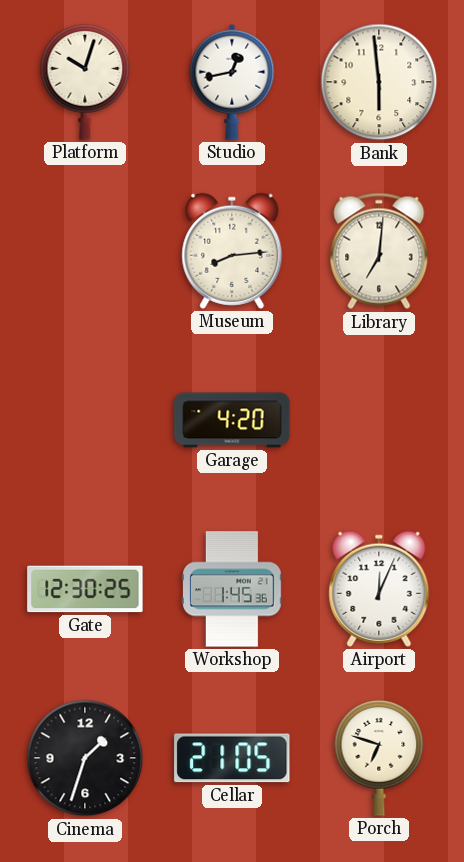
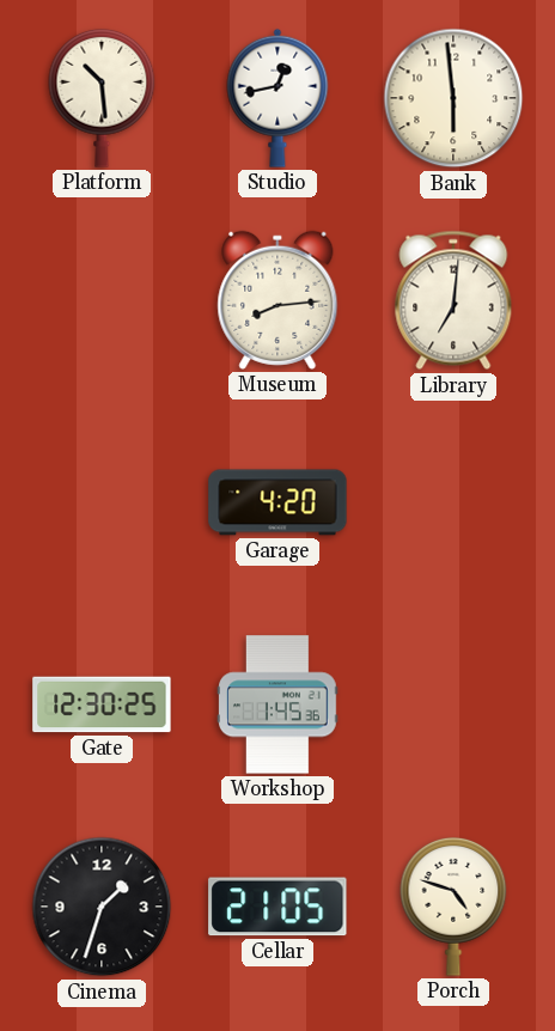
Platform: 10:03 -> 10:29
Airport: 12:04 -> none
Porch: 6:48 -> 4:48
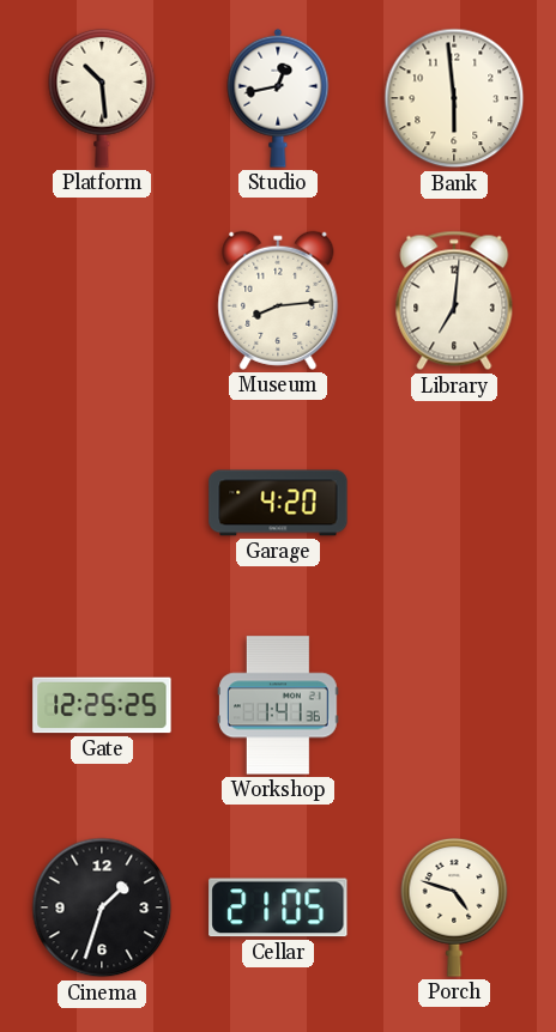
Gate: 12:30 -> 12:25
Workshop: 1:45 -> 1:41
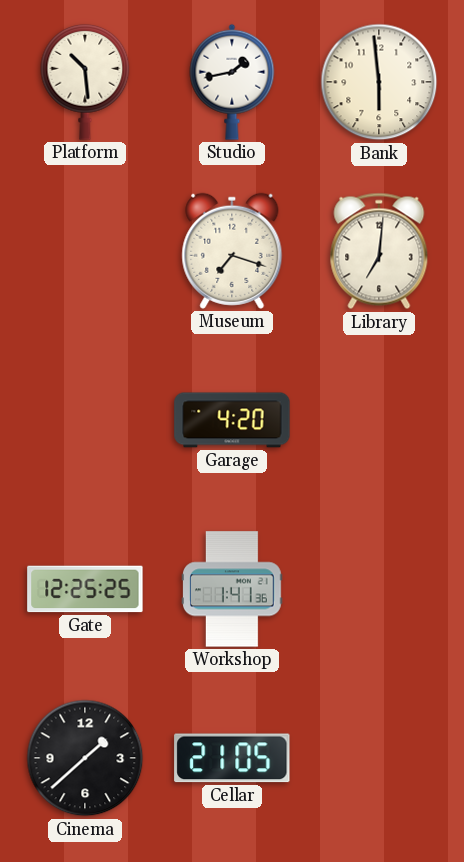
Studio: 12:43 -> 1:43
Museum: 8:14 -> 7:18
Cinema: 1:33 -> 1:38
Porch: 4:48 -> none
